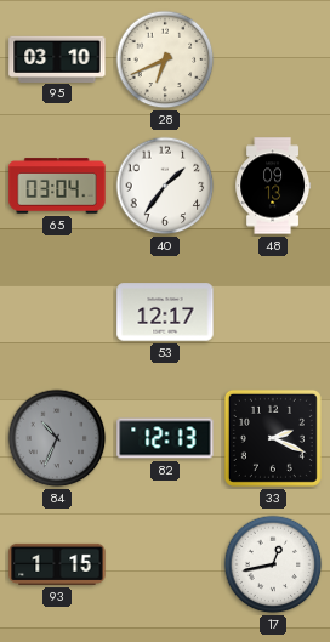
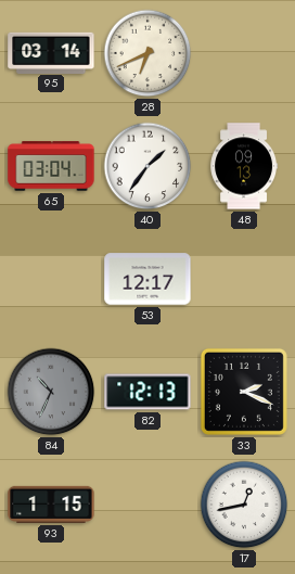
95: 03:10 -> 03:14
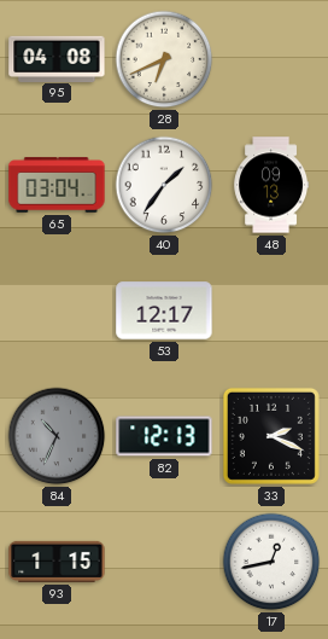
95: 03:14 -> 04:08
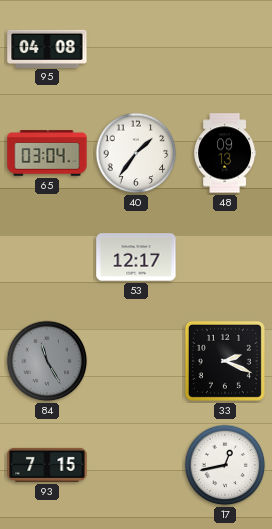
28: 6:41 -> none
84: 10:34 -> 11:25
82: 12:13 -> none
93: 1:15 -> 7:15
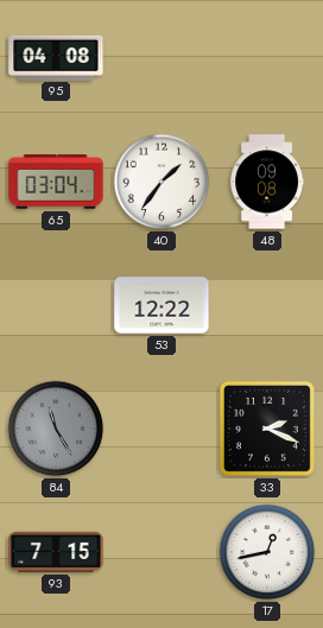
48: 09:13 -> 09:08
53: 12:17 -> 12:22
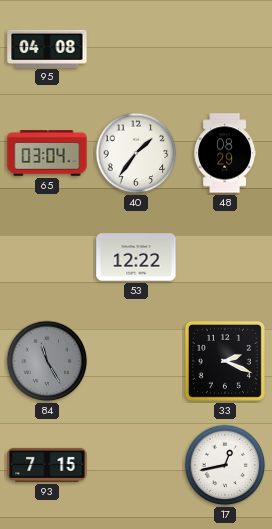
48: 09:08 -> 08:29
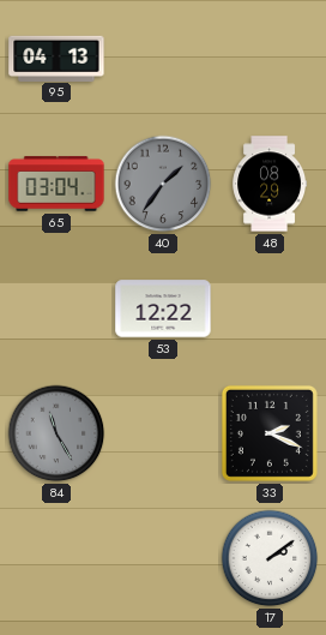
95: 04:08 -> 04:13
40 dial: white -> grey
93: 7:15 -> none
17: 12:43 -> 2:09
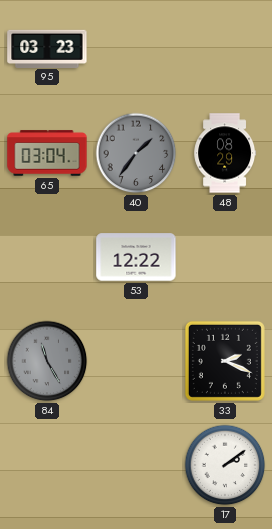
95: 04:13 -> 03:23
